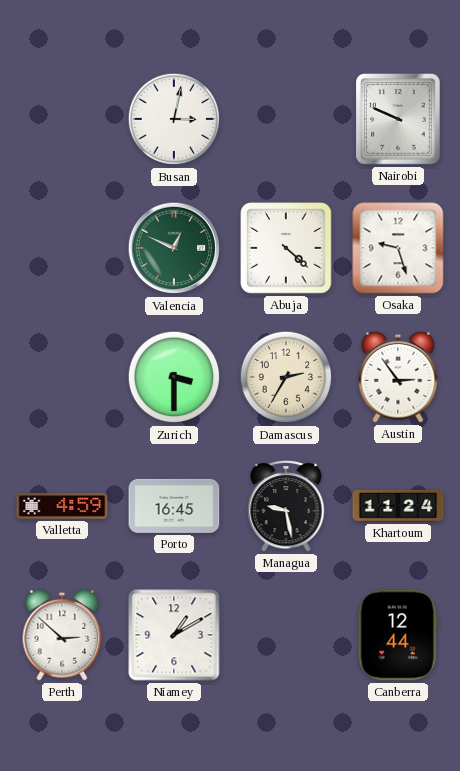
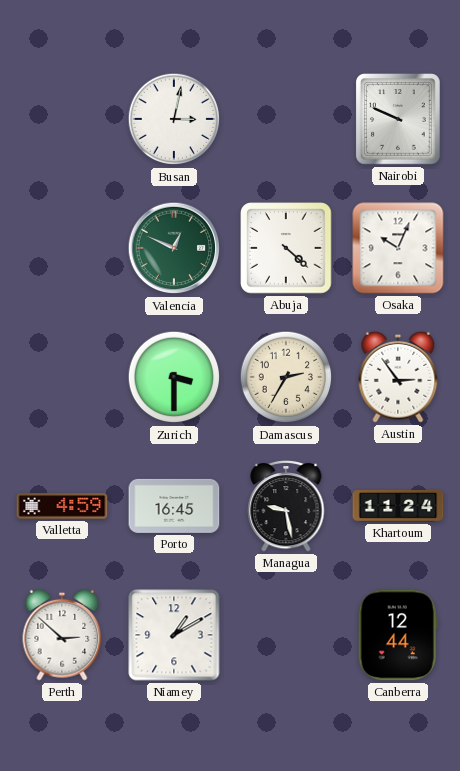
Osaka: 9:27 -> 10:04
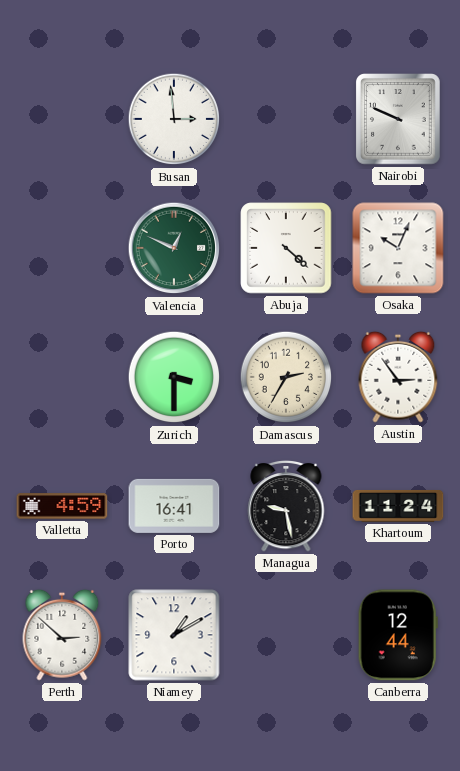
Busan: 3:02 -> 2:59
Porto: 16:45 -> 16:41
